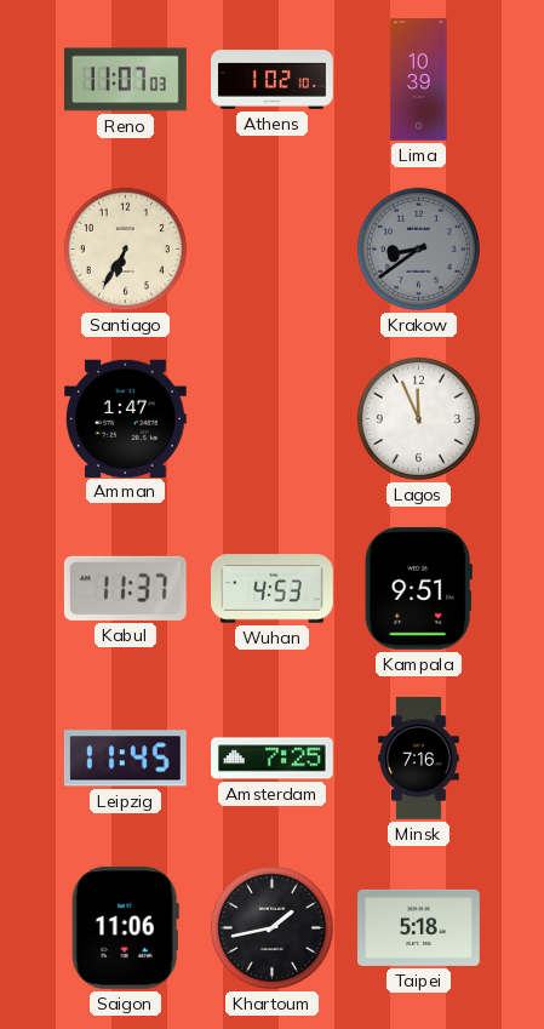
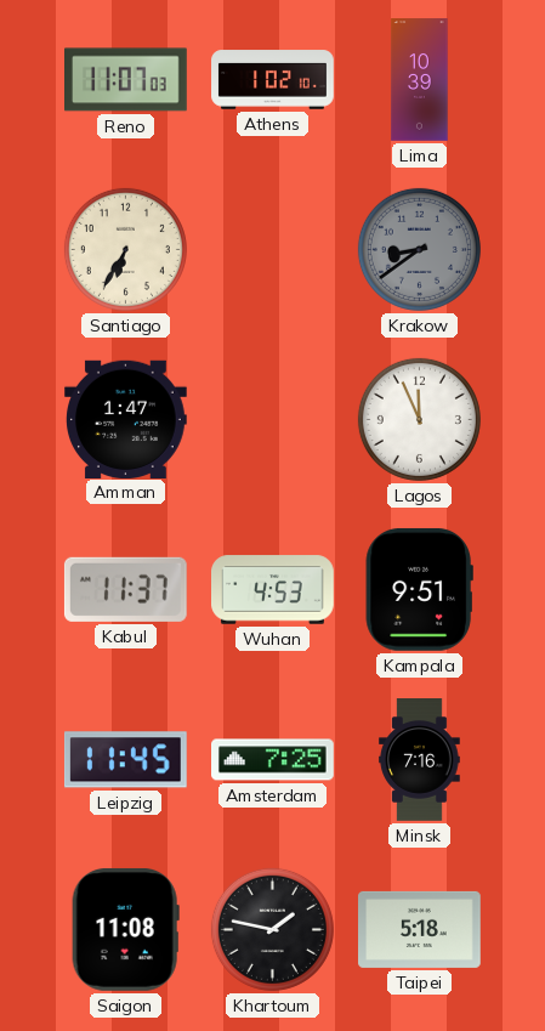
Saigon: 11:06 -> 11:08
Khartoum: 1:43 -> 1:47
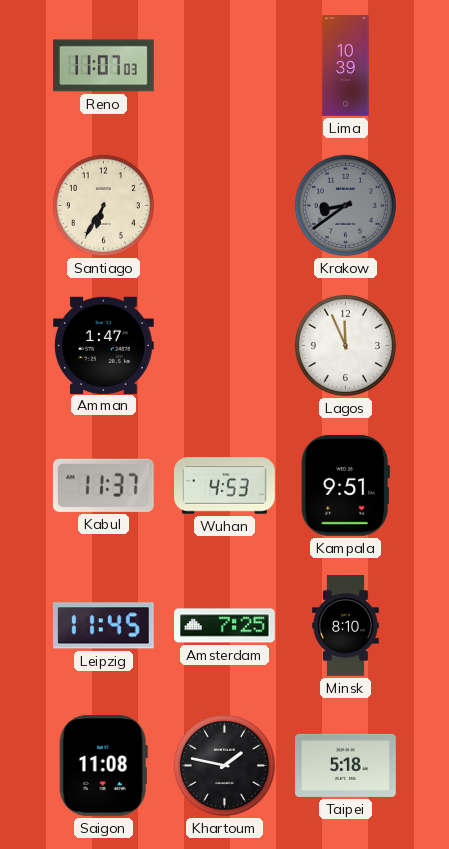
Athens: 1:02 -> none
Minsk: 7:16 -> 8:10
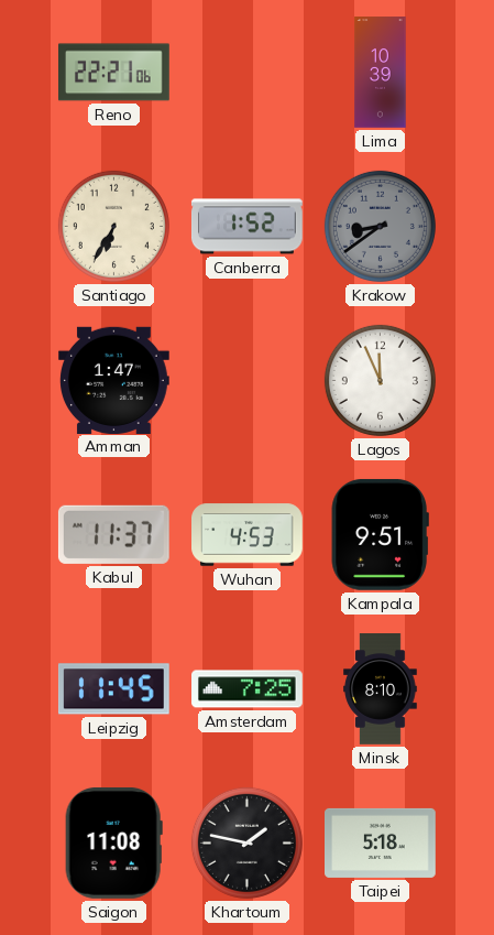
Reno: 11:07 -> 22:21
Canberra: none -> 1:52
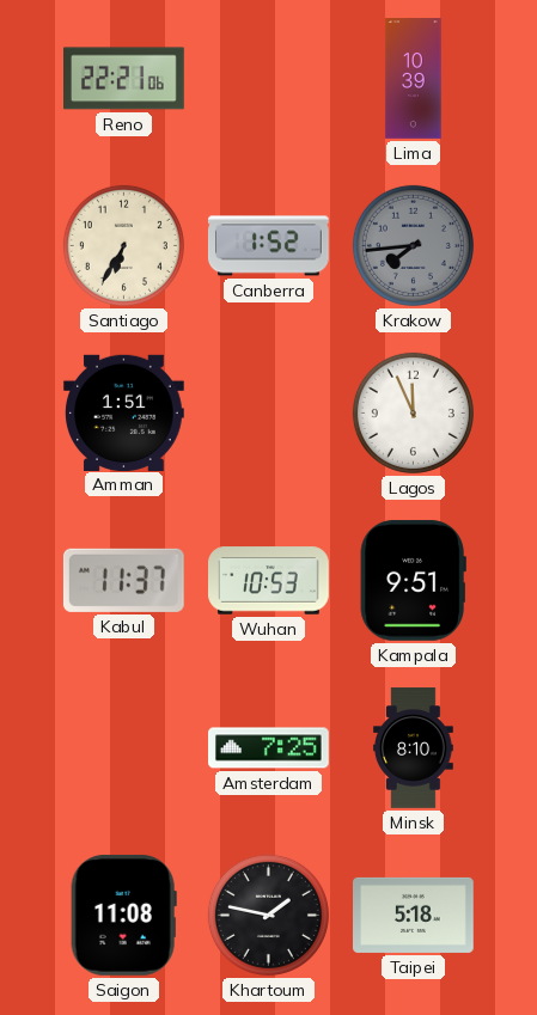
Krakow: 8:39 -> 7:44
Amman: 1:47 -> 1:51
Wuhan: 4:53 -> 10:53
Leipzig: 11:45 -> none
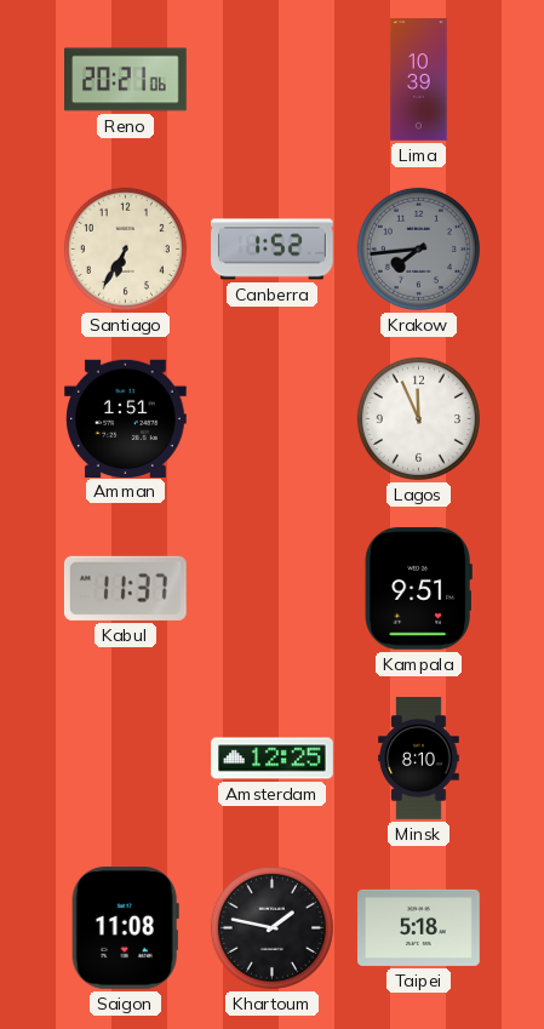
Reno: 22:21 -> 20:21
Wuhan: 10:53 -> none
Amsterdam: 7:25 -> 12:25
